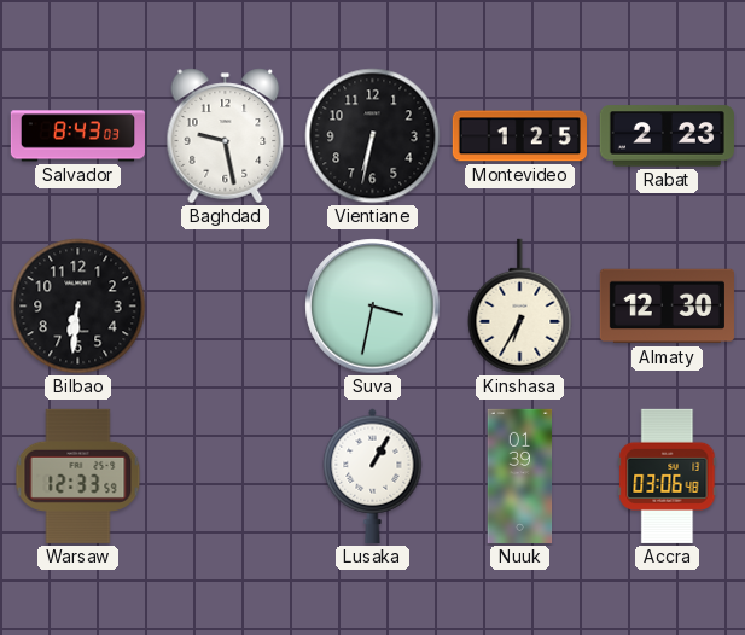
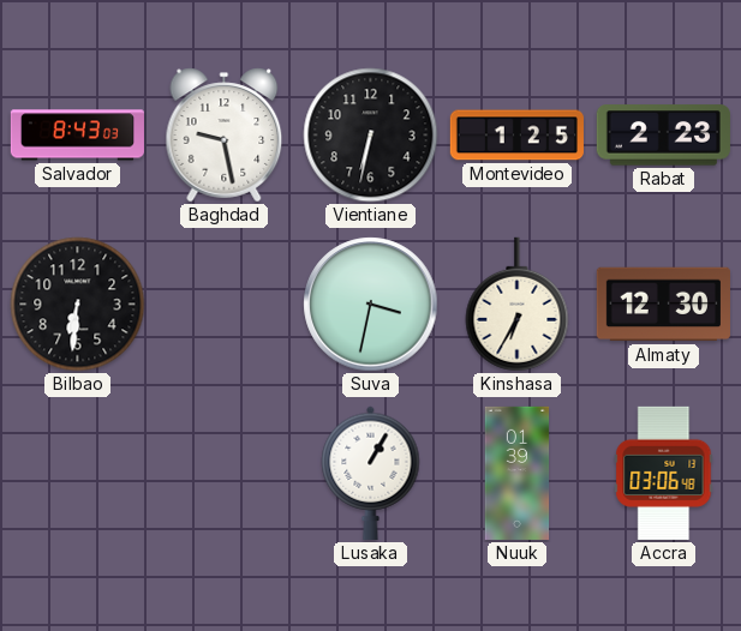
Warsaw: 12:33 -> none
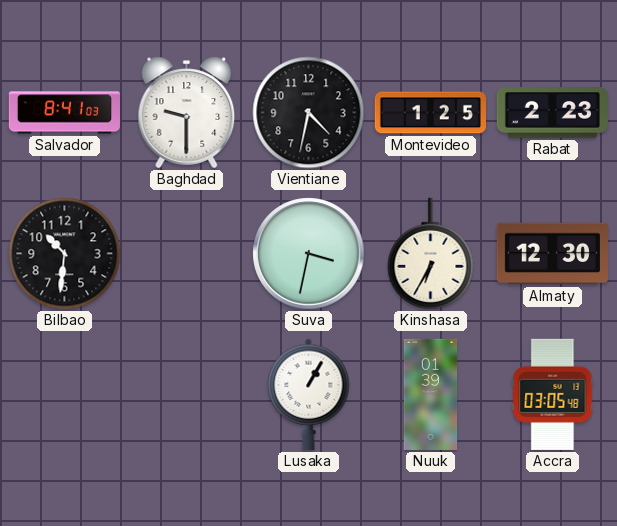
Salvador: 8:43 -> 8:41
Baghdad: 9:28 -> 9:30
Vientiane: 6:32 -> 4:32
Bilbao: 6:31 -> 10:31
Accra: 03:06 -> 03:05
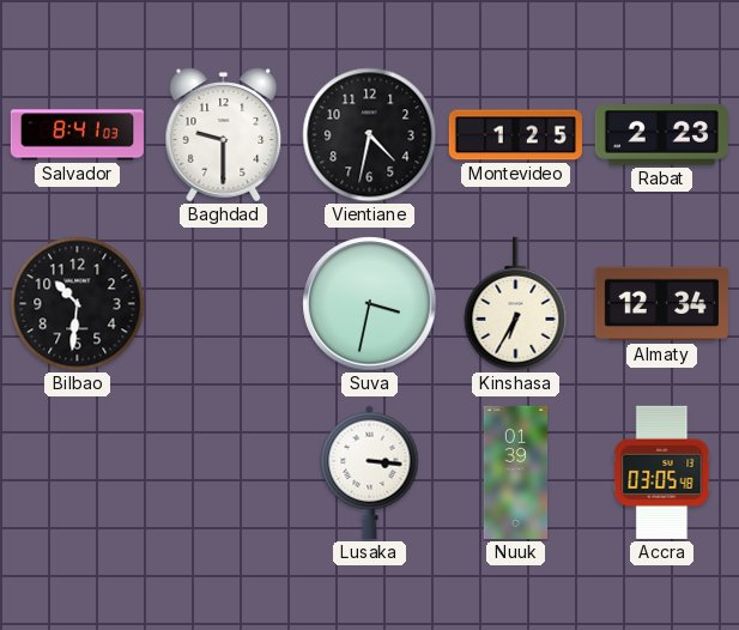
Almaty: 12:30 -> 12:34
Lusaka: 1:05 -> 3:16
